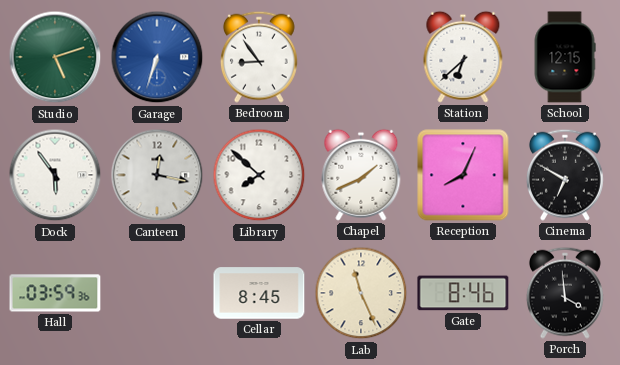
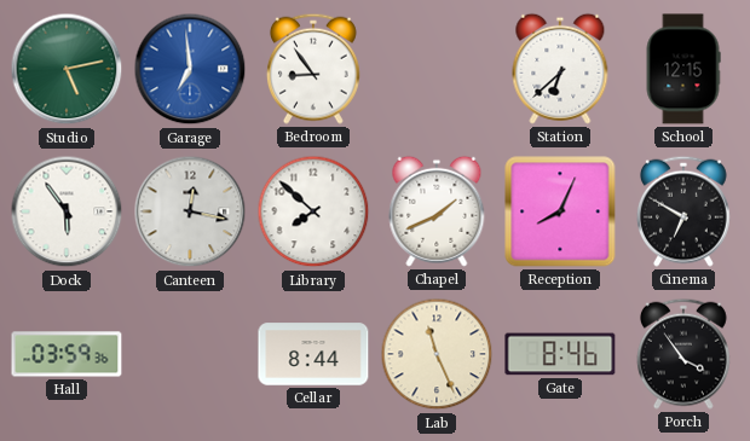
Studio: 5:12 -> 5:13
Garage: 6:33 -> 6:59
Cellar: 8:45 -> 8:44
Porch: 3:59 -> 3:54
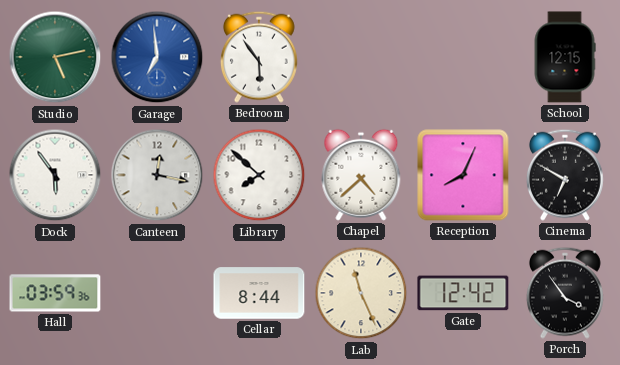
Bedroom: 8:54 -> 5:54
Station: 6:38 -> none
Chapel: 1:41 -> 4:38
Gate: 8:46 -> 12:42
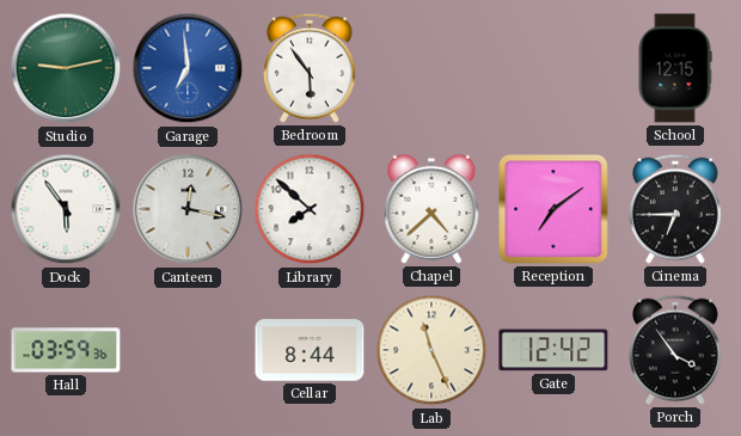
Studio: 5:13 -> 9:13
Reception: 8:04 -> 7:09
Cinema: 6:50 -> 6:45
